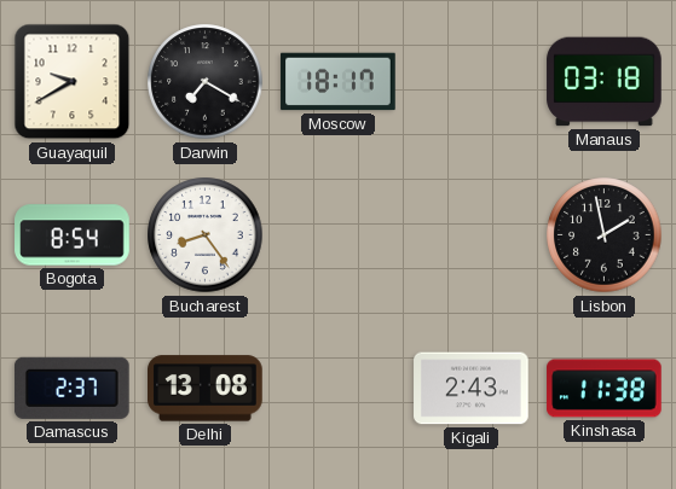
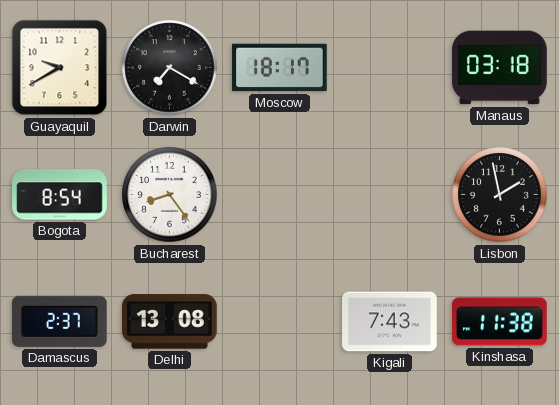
Kigali: 2:43 -> 7:43
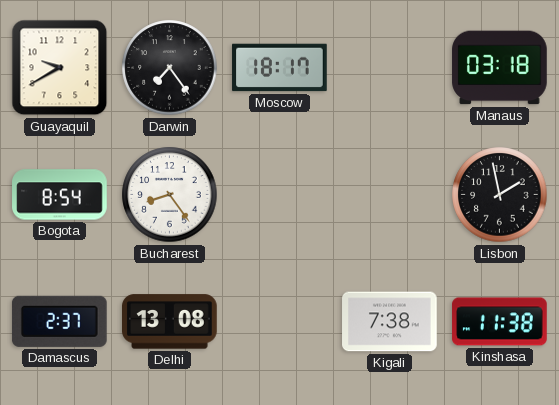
Darwin: 7:20 -> 7:24
Kigali: 7:43 -> 7:38
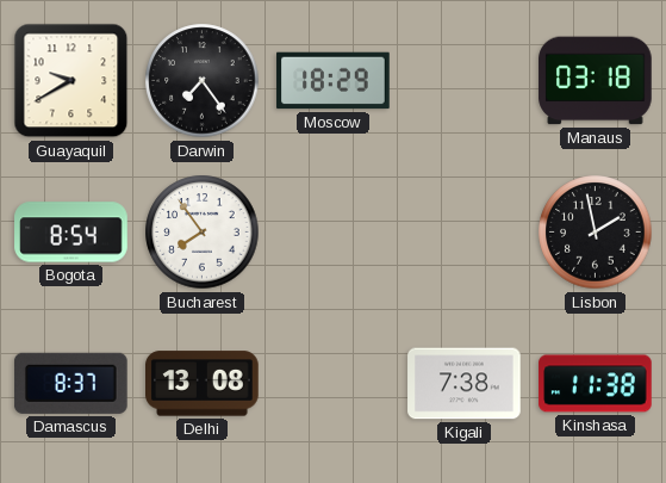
Moscow: 18:17 -> 18:29
Bucharest: 8:24 -> 7:54
Damascus: 2:37 -> 8:37
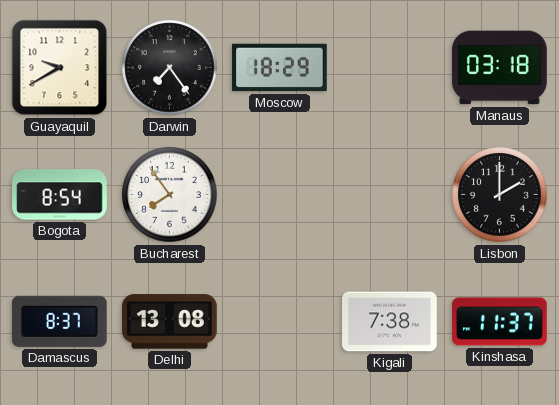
Lisbon: 1:58 -> 2:00
Kinshasa: 11:38 -> 11:37
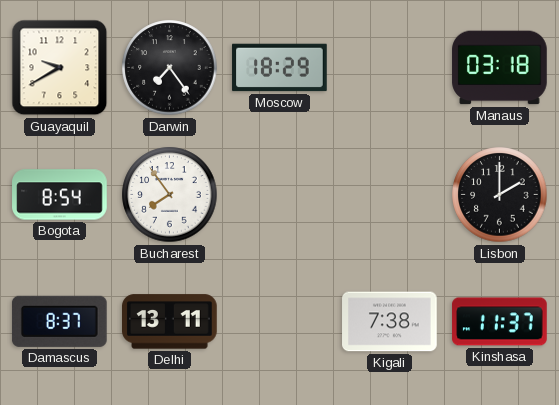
Delhi: 13:08 -> 13:11
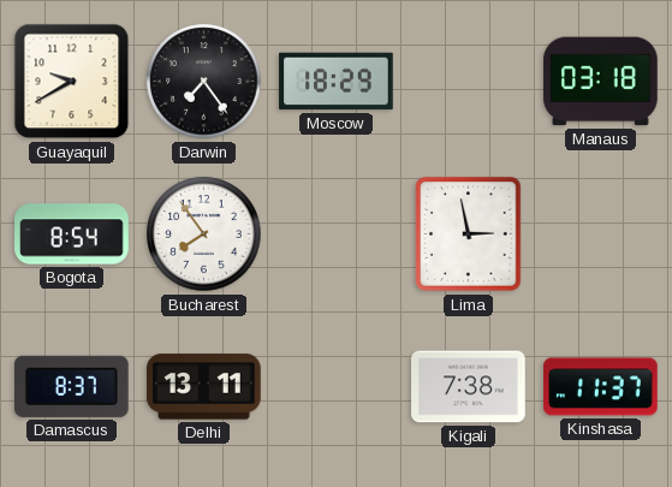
Lima: none -> 2:58
Lisbon: 2:00 -> none
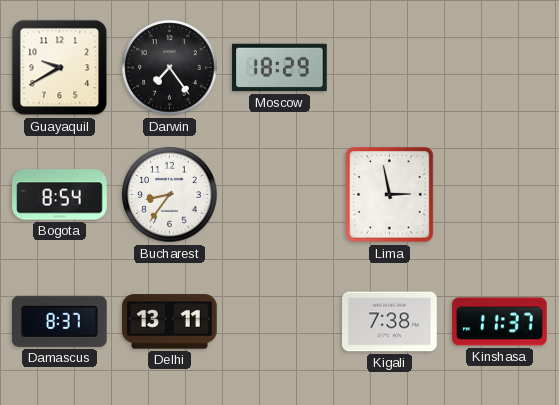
Manaus: 03:18 -> none
Bucharest: 7:54 -> 8:36
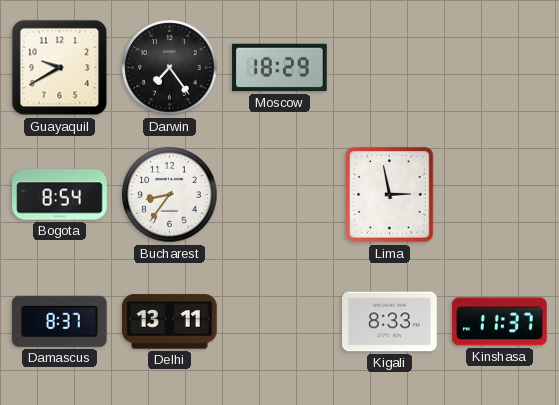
Kigali: 7:38 -> 8:33
